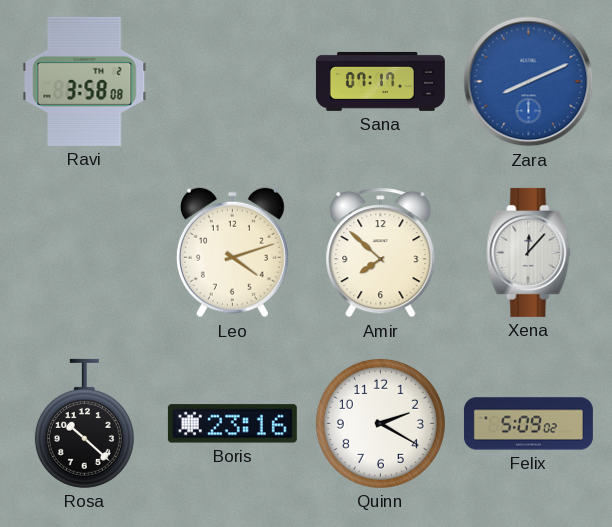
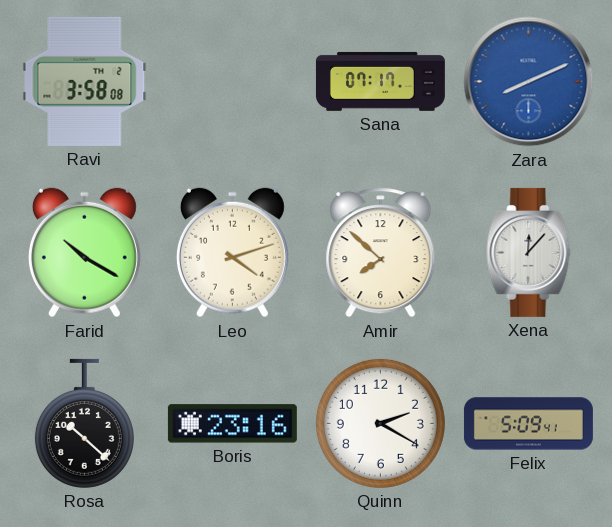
Farid: none -> 10:20
Felix: 5:09:02 -> 5:09:41
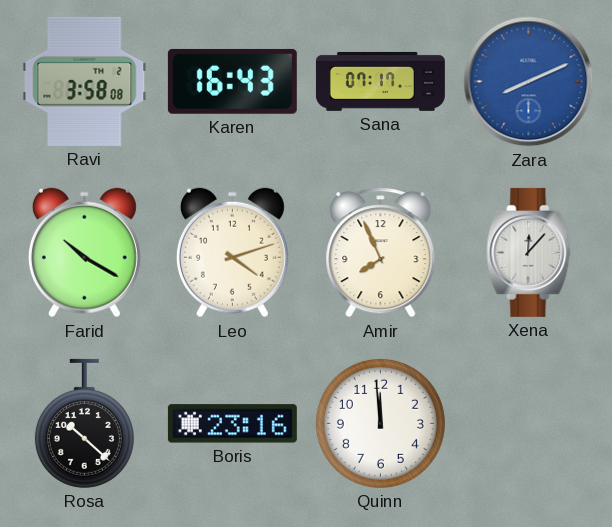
Karen: none -> 16:43
Amir: 7:52 -> 7:56
Quinn: 2:20 -> 11:59
Felix: 5:09 -> none
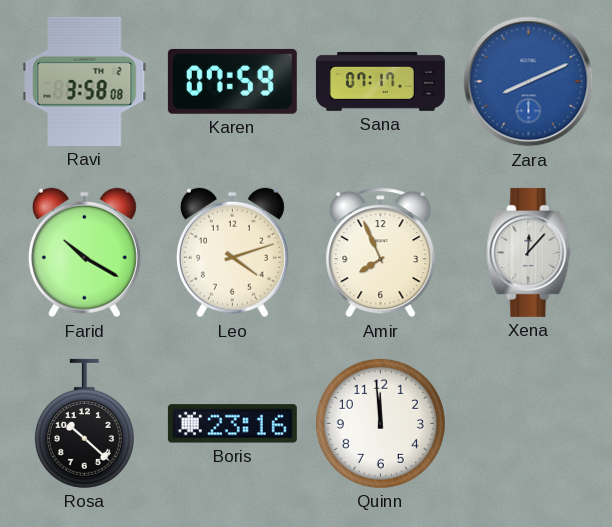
Karen: 16:43 -> 07:59
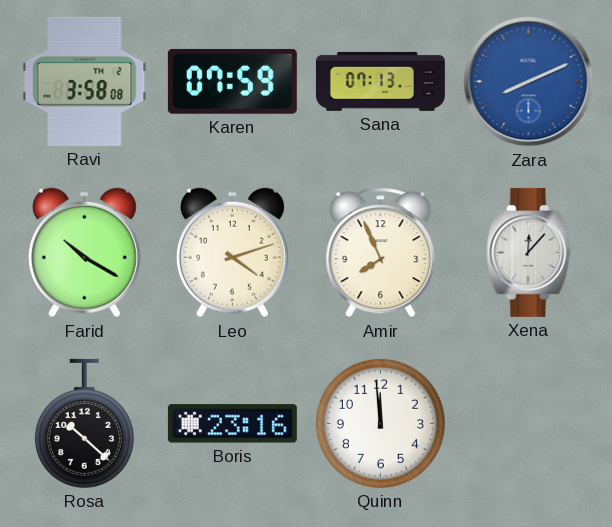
Sana: 07:17 -> 07:13
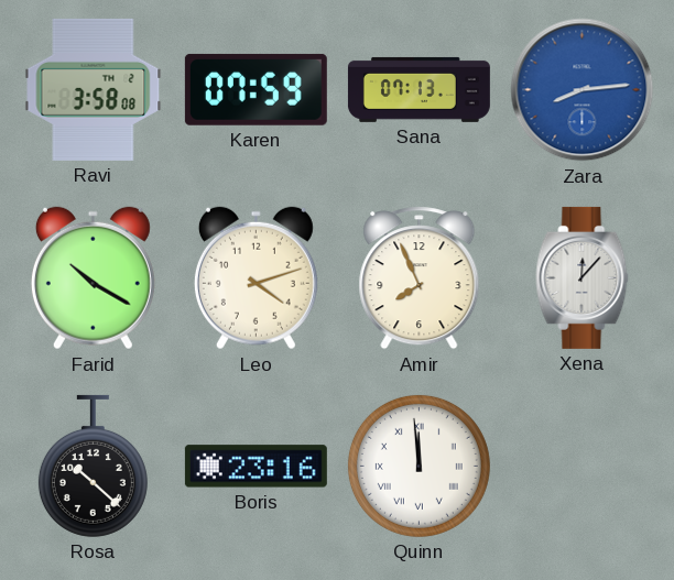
Zara: 8:11 -> 8:14
Quinn numerals: Arabic -> Roman
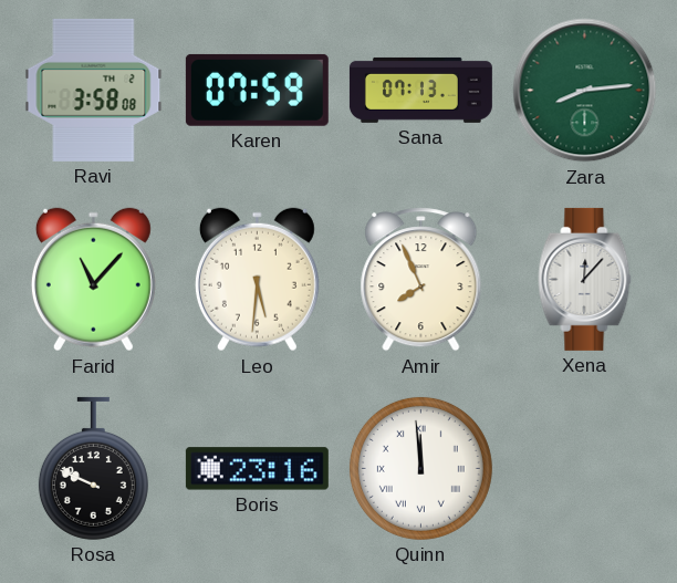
Zara dial: blue -> green
Farid: 10:20 -> 11:07
Leo: 4:12 -> 5:31
Rosa: 10:22 -> 9:49
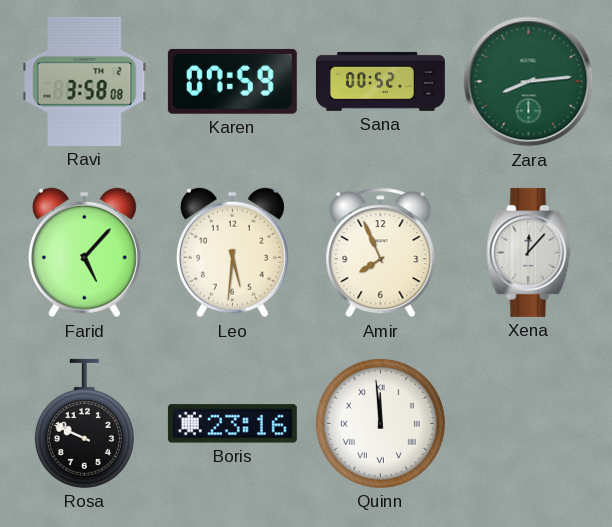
Sana: 07:13 -> 00:52
Farid: 11:07 -> 5:07
